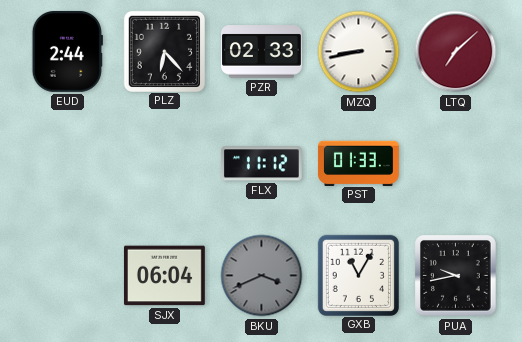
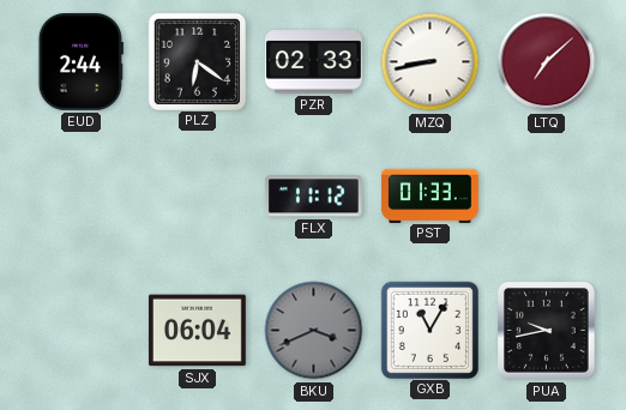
PLZ: 6:23 -> 6:21
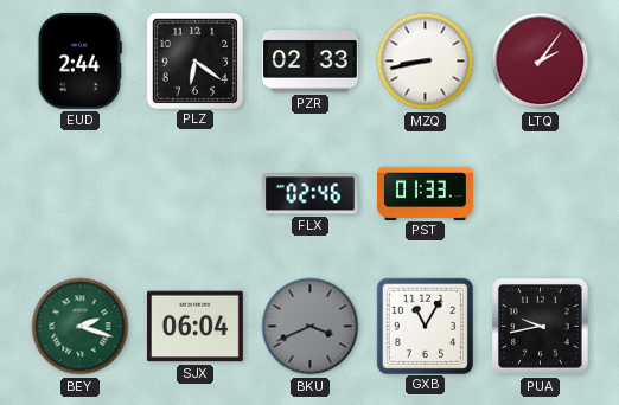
LTQ: 7:08 -> 2:06
FLX: 11:12 -> 02:46
BEY: none -> 2:18
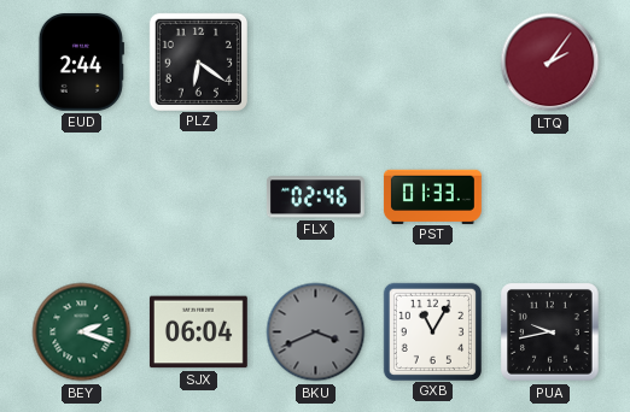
PZR: 02:33 -> none
MZQ: 8:43 -> none
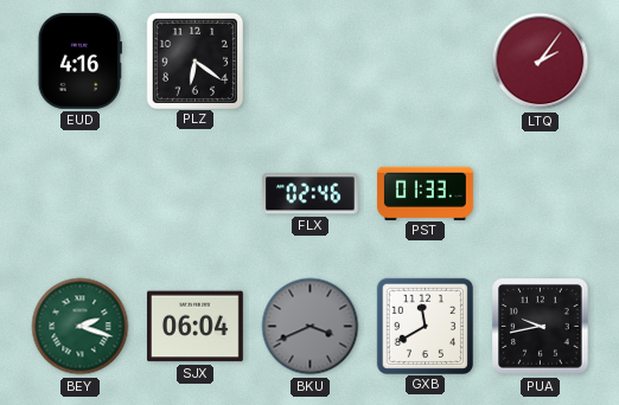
EUD: 2:44 -> 4:16
GXB: 11:05 -> 11:40
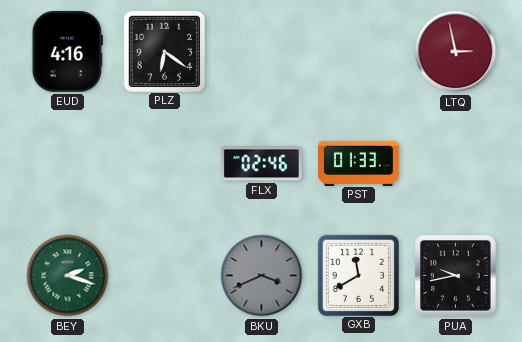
LTQ: 2:06 -> 2:58
SJX: 06:04 -> none
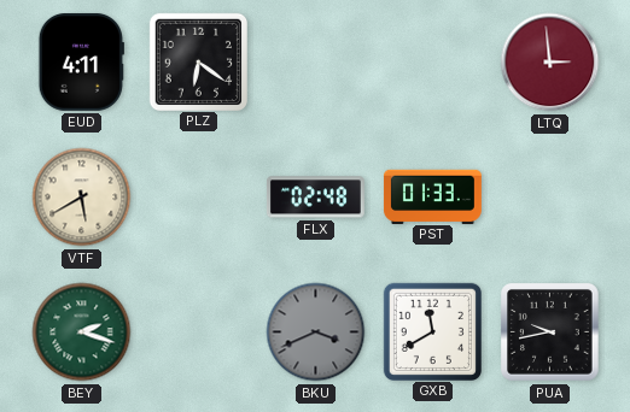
EUD: 4:16 -> 4:11
LTQ: 2:58 -> 2:59
VTF: none -> 5:40
FLX: 02:46 -> 02:48
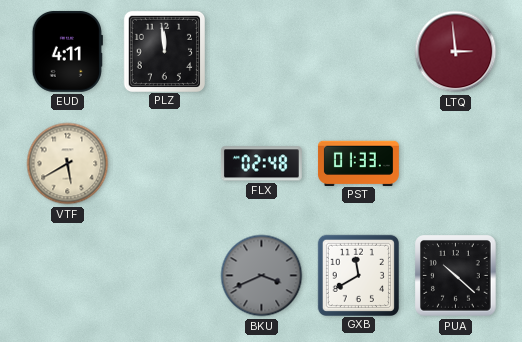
PLZ: 6:21 -> 11:59
BEY: 2:18 -> none
PUA: 9:43 -> 10:22
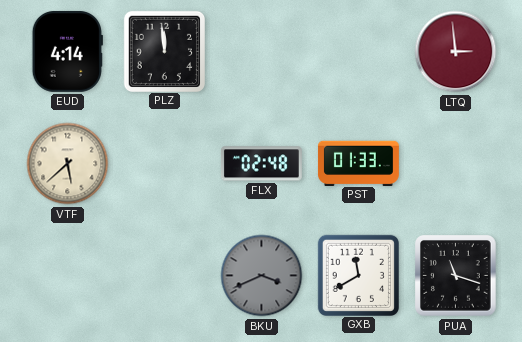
EUD: 4:11 -> 4:14
VTF: 5:40 -> 5:38
PUA: 10:22 -> 11:18
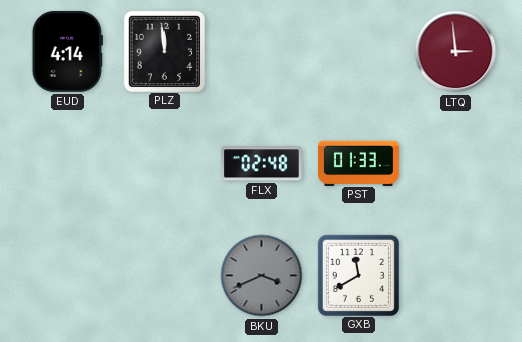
VTF: 5:38 -> none
PUA: 11:18 -> none
